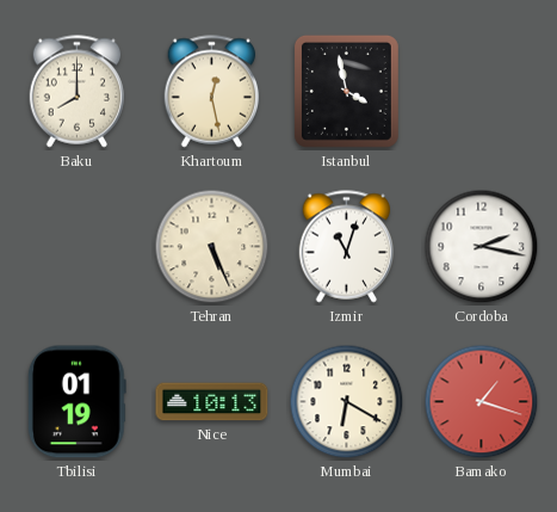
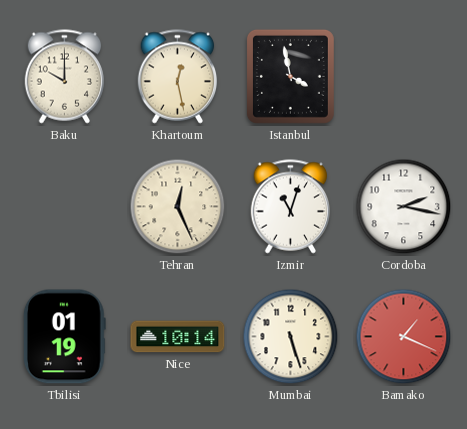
Baku: 8:00 -> 10:00
Tehran: 5:26 -> 12:26
Nice: 10:13 -> 10:14
Mumbai: 6:20 -> 5:27
Bamako: 1:18 -> 1:19
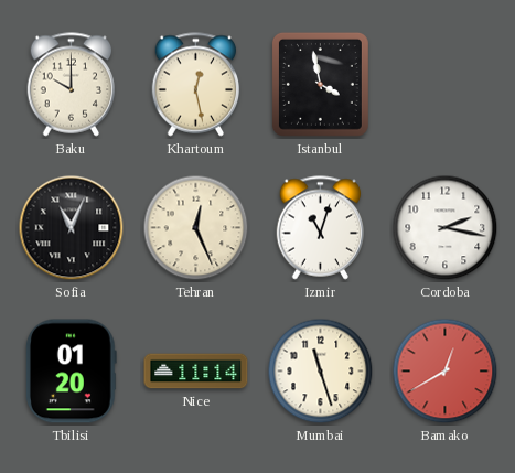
Sofia: none -> 11:04
Tbilisi: 01:19 -> 01:20
Nice: 10:14 -> 11:14
Mumbai: 5:27 -> 11:27
Bamako: 1:19 -> 12:40
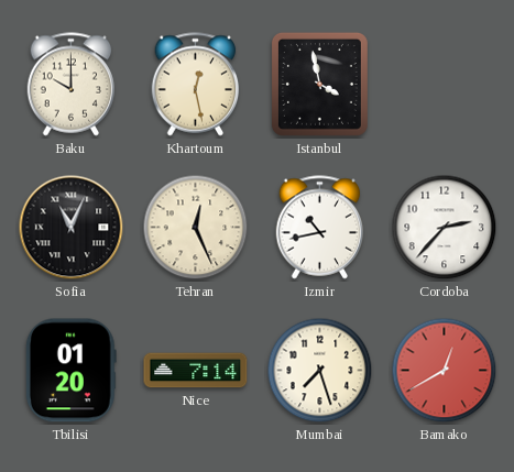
Izmir: 11:03 -> 10:43
Cordoba: 2:17 -> 2:37
Nice: 11:14 -> 7:14
Mumbai: 11:27 -> 7:27
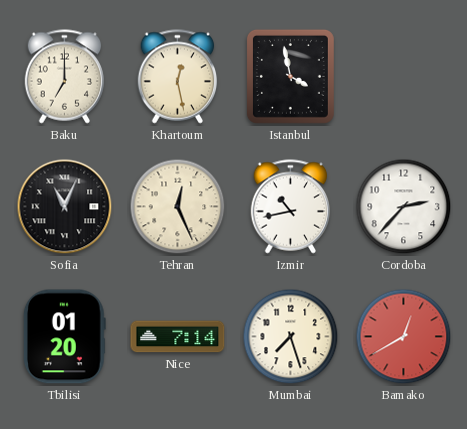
Baku: 10:00 -> 7:00
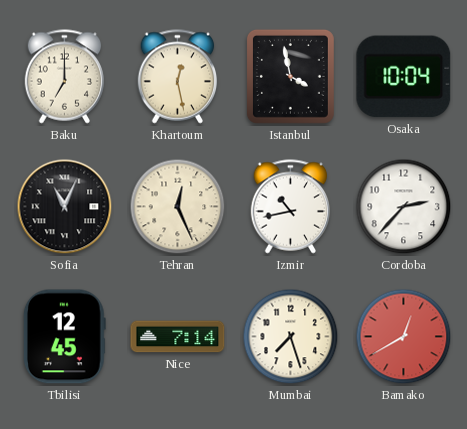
Osaka: none -> 10:04
Tbilisi: 01:20 -> 12:45
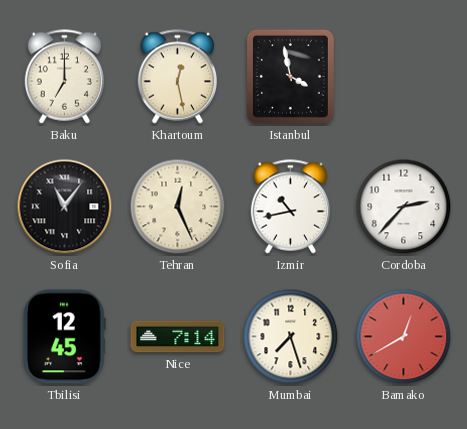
Osaka: 10:04 -> none
Sofia: 11:04 -> 11:06
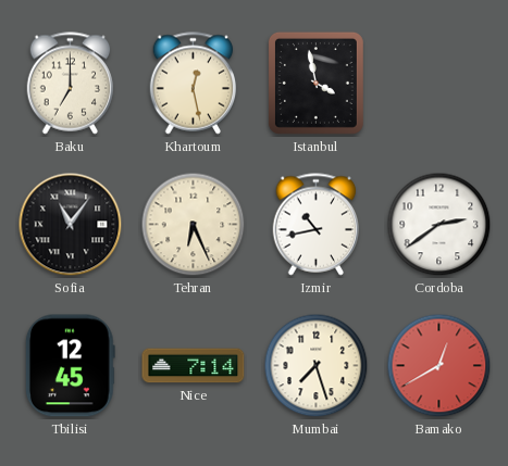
Tehran: 12:26 -> 6:26
Cordoba: 2:37 -> 2:39
